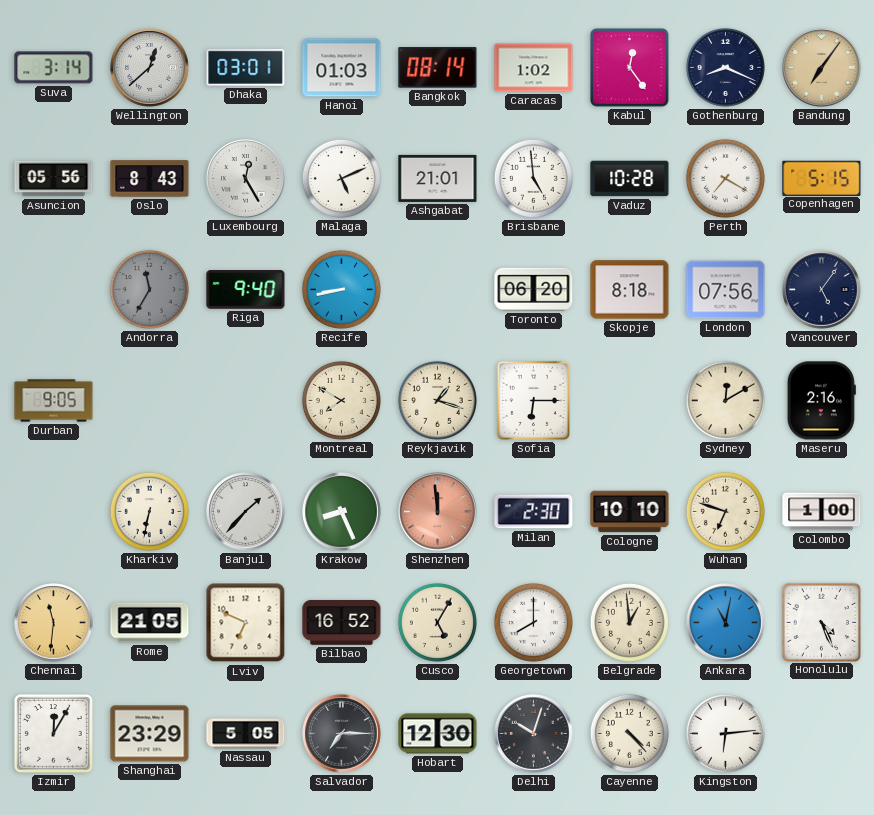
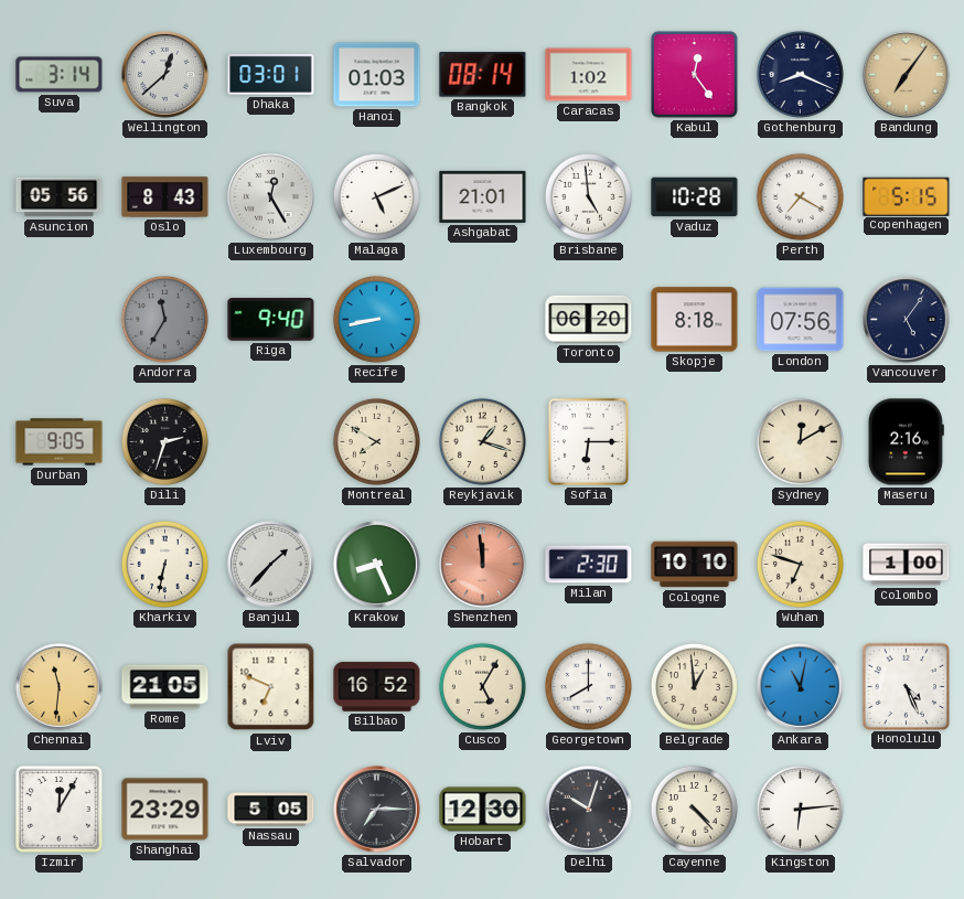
Dili: none -> 2:33
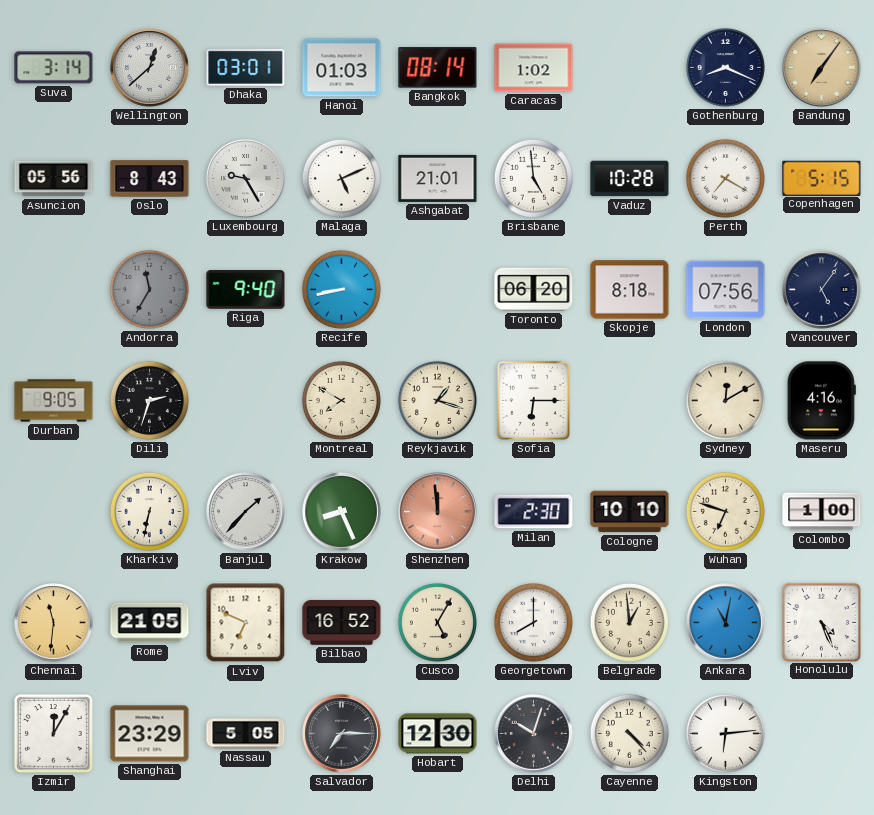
Kabul: 12:24 -> none
Luxembourg: 12:25 -> 9:25
Maseru: 2:16 -> 4:16
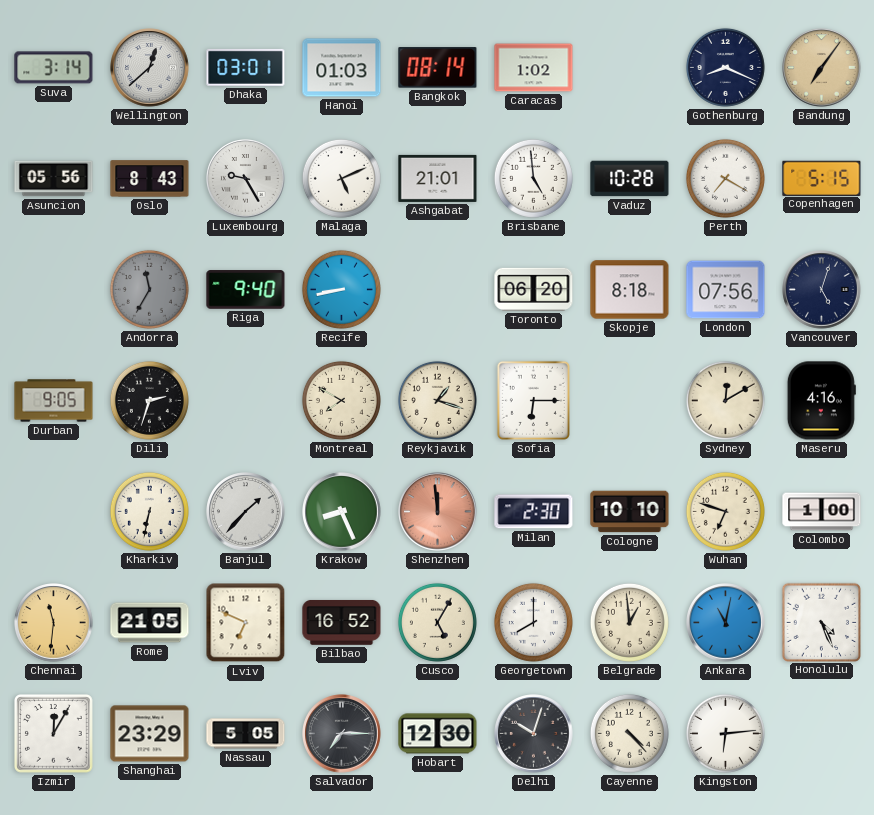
Vancouver: 5:06 -> 5:03
